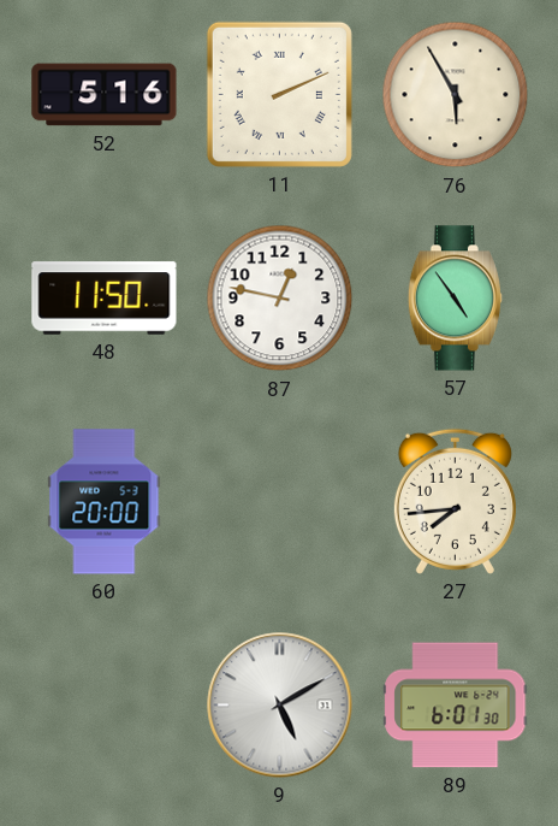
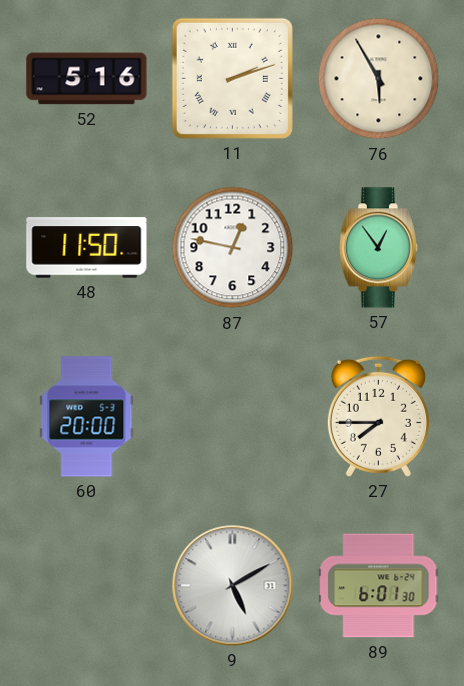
11: 2:11 -> 2:12
57: 4:54 -> 12:54
27: 7:44 -> 7:45
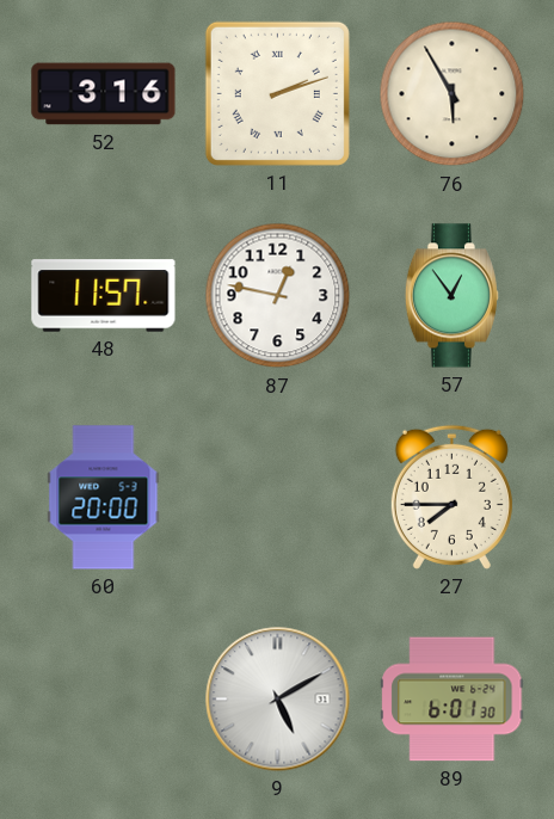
52: 5:16 -> 3:16
48: 11:50 -> 11:57
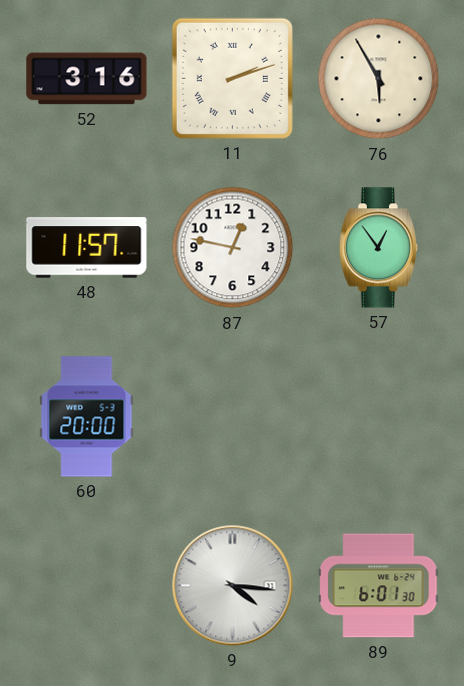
27: 7:45 -> none
9: 5:10 -> 4:16
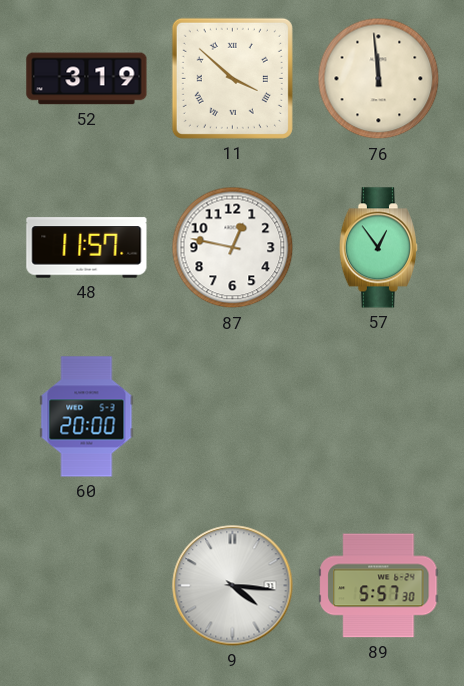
52: 3:16 -> 3:19
11: 2:12 -> 3:52
76: 5:55 -> 11:59
89: 6:01 -> 5:57
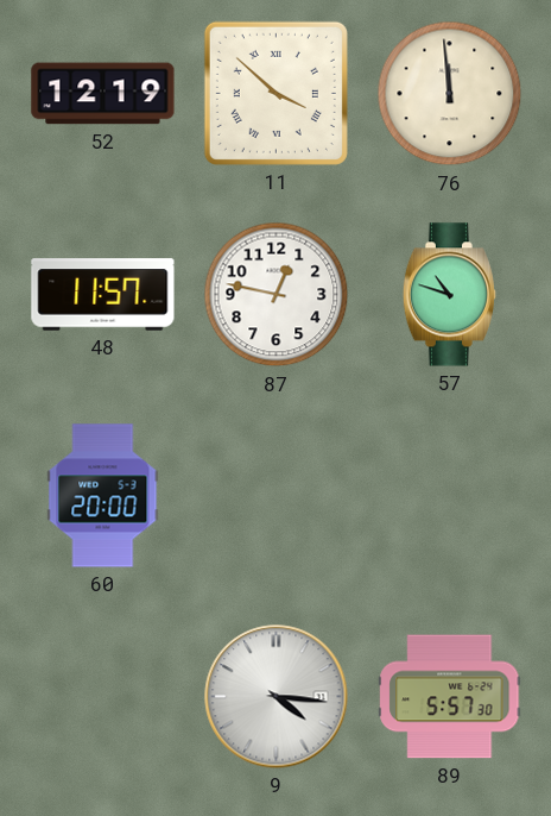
52: 3:19 -> 12:19
57: 12:54 -> 10:48
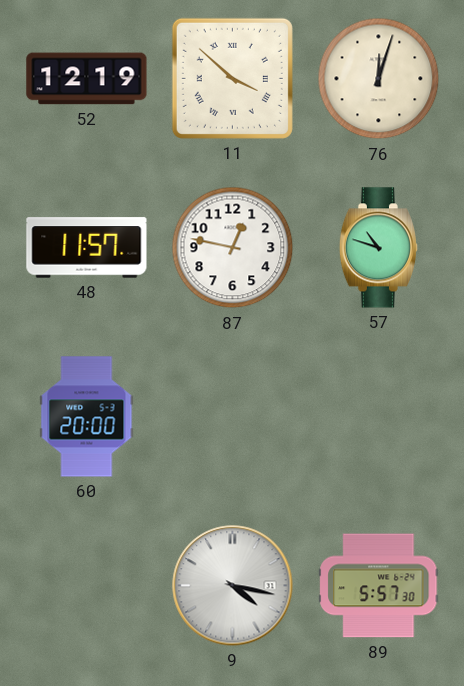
76: 11:59 -> 12:03
9: 4:16 -> 4:17
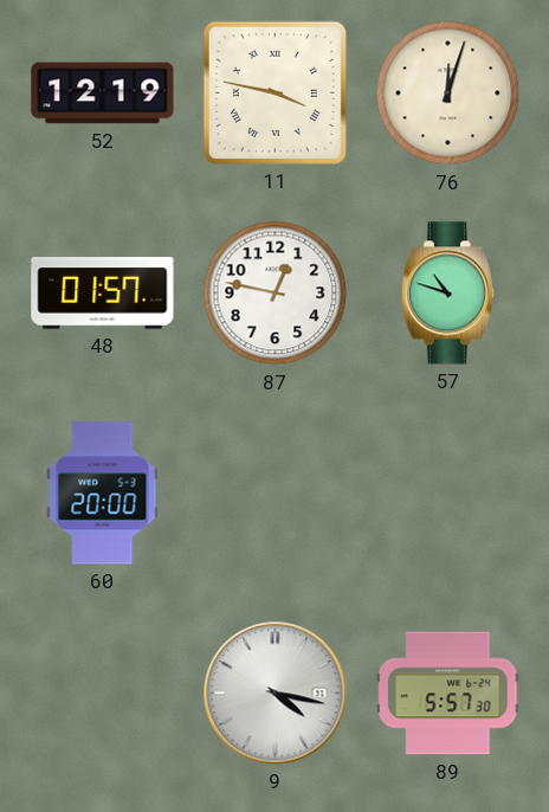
11: 3:52 -> 3:47
48: 11:57 -> 01:57
